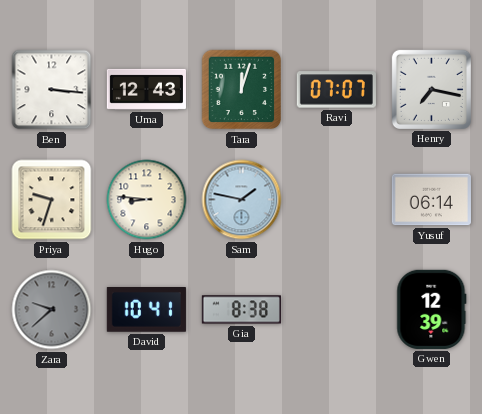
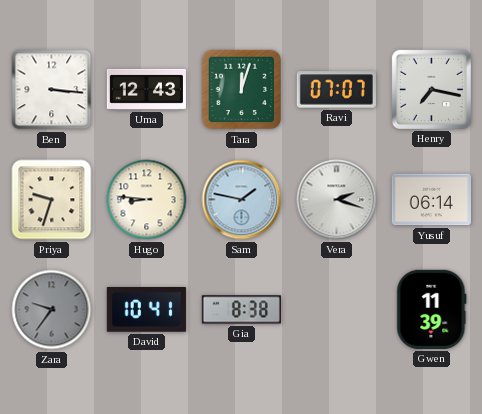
Vera: none -> 2:18
Zara: 9:38 -> 9:36
Gwen: 12:39 -> 11:39
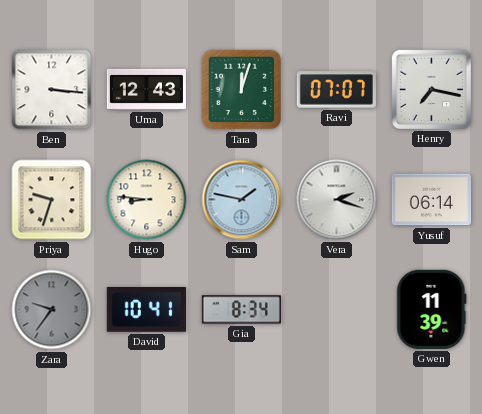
Gia: 8:38 -> 8:34
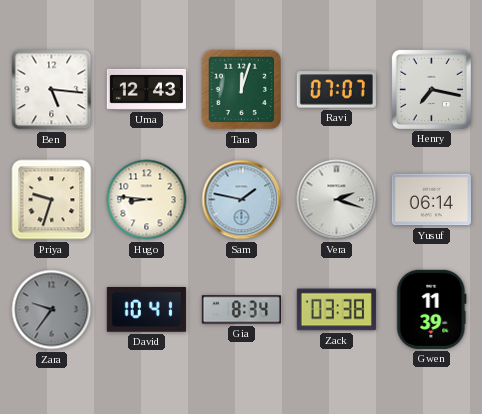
Ben: 3:16 -> 5:16
Zack: none -> 03:38
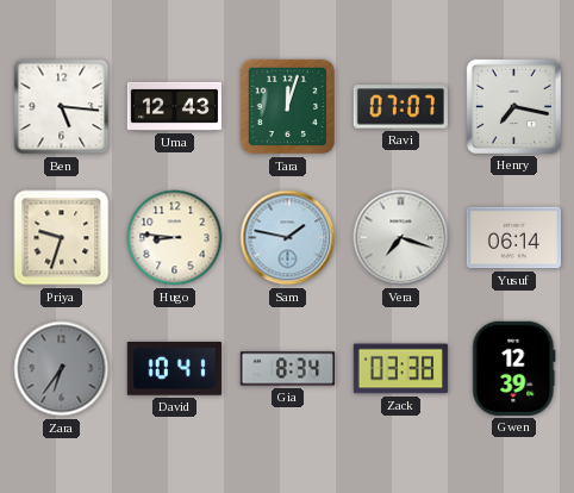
Vera: 2:18 -> 7:18
Zara: 9:36 -> 6:36
Gwen: 11:39 -> 12:39
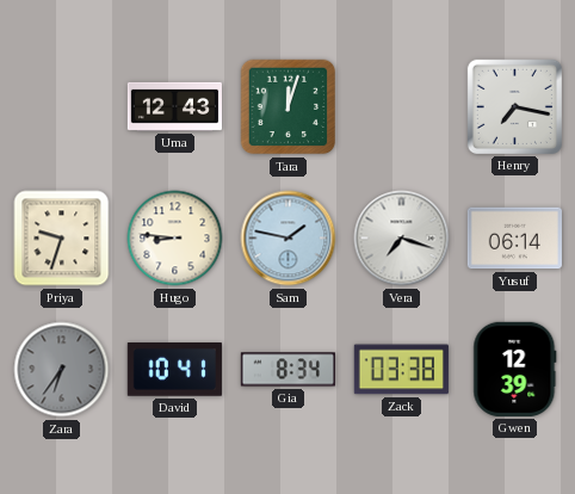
Ben: 5:16 -> none
Ravi: 07:07 -> none
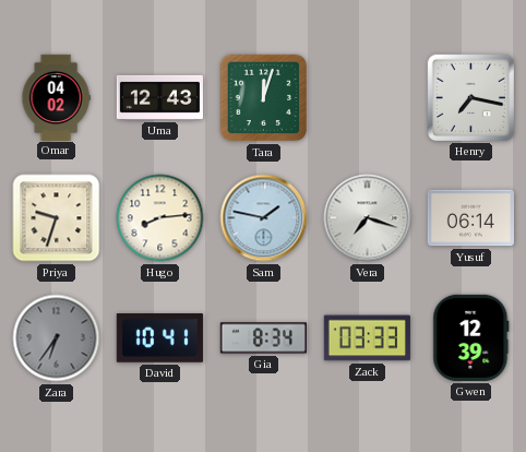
Omar: none -> 04:02
Hugo: 8:46 -> 8:14
Zack: 03:38 -> 03:33
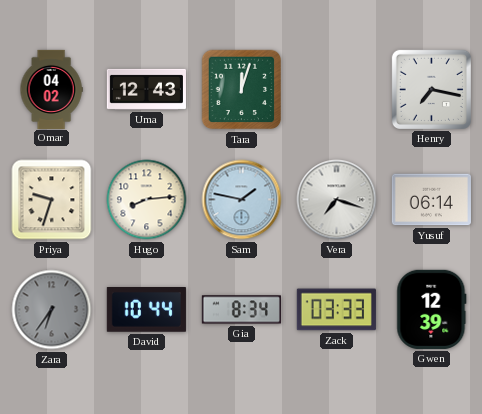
David: 10:41 -> 10:44
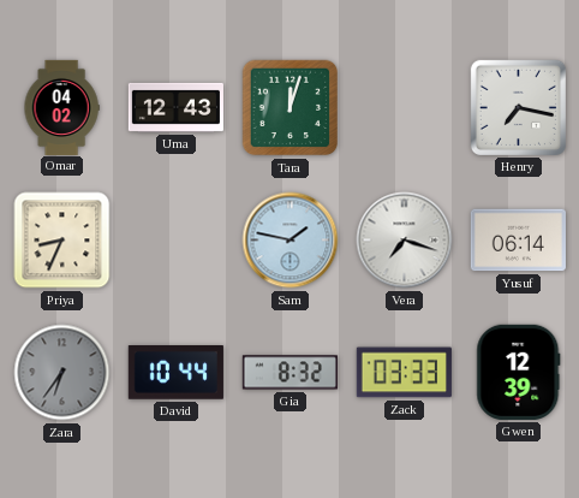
Priya: 9:33 -> 8:34
Hugo: 8:14 -> none
Gia: 8:34 -> 8:32
